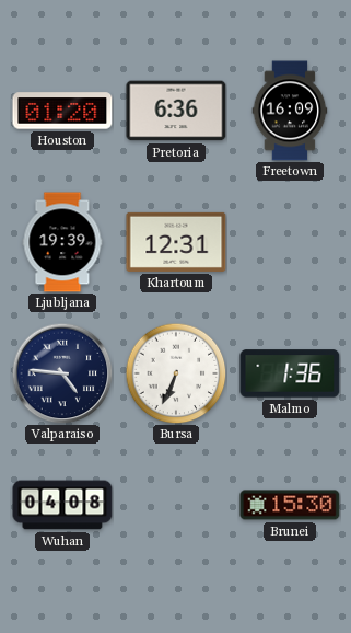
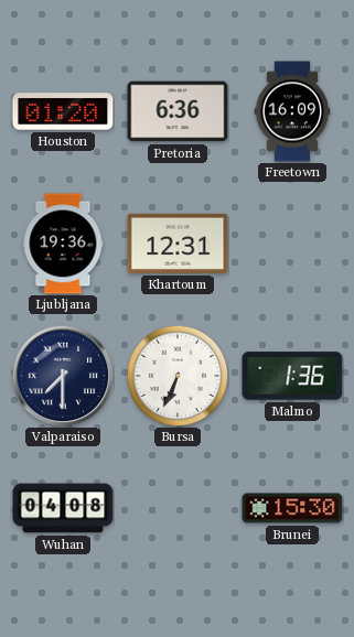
Ljubljana: 19:39 -> 19:36
Valparaiso: 4:46 -> 7:30
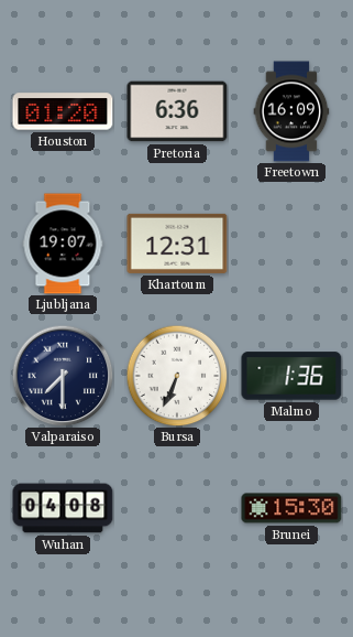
Ljubljana: 19:36 -> 19:07
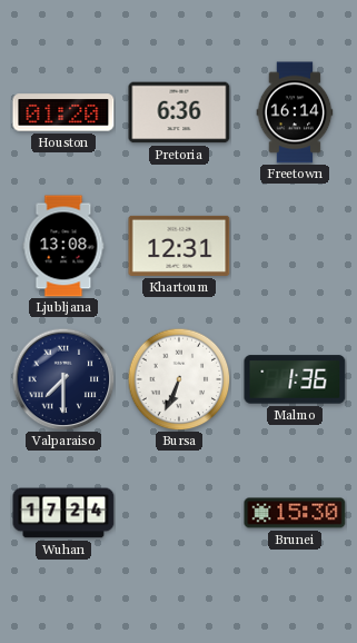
Freetown: 16:09 -> 16:14
Ljubljana: 19:07 -> 13:08
Wuhan: 04:08 -> 17:24
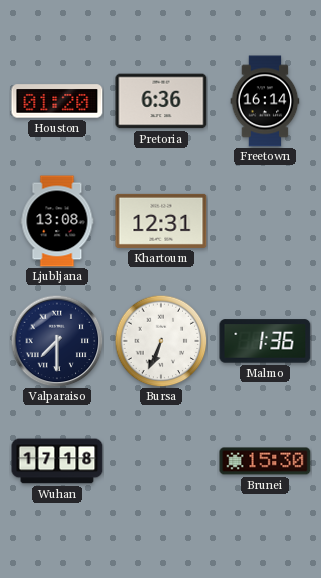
Wuhan: 17:24 -> 17:18
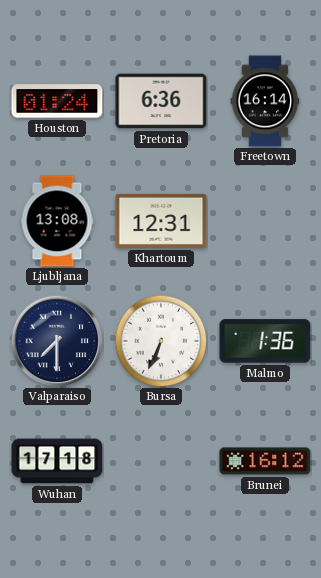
Houston: 01:20 -> 01:24
Brunei: 15:30 -> 16:12
